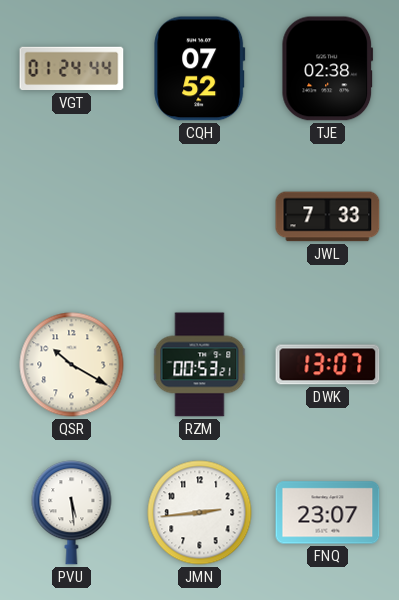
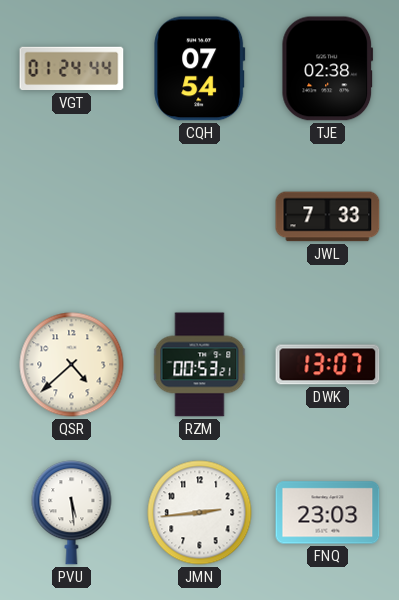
CQH: 07:52 -> 07:54
QSR: 10:20 -> 4:38
FNQ: 23:07 -> 23:03
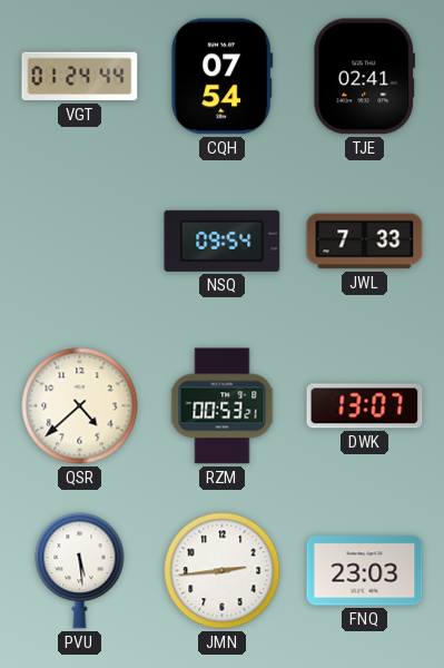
TJE: 02:38 -> 02:41
NSQ: none -> 09:54
